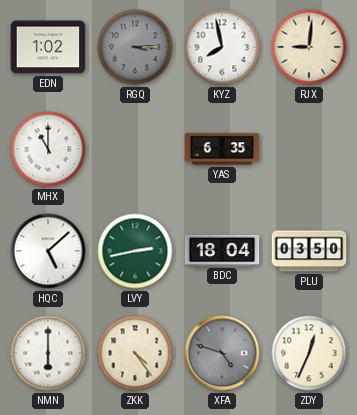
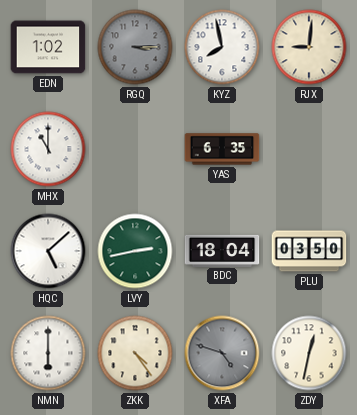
ZDY: 12:34 -> 12:32
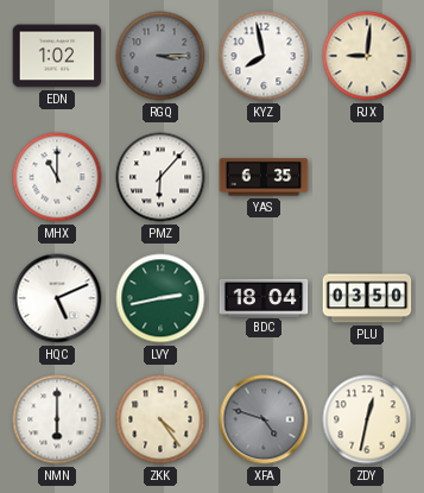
PMZ: none -> 6:07
HQC: 5:08 -> 5:11
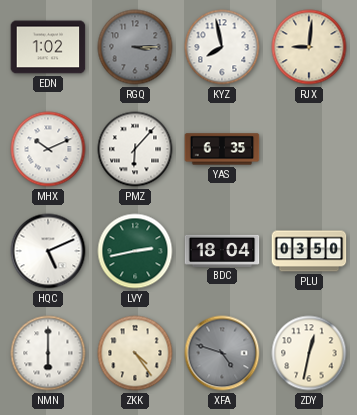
MHX: 11:00 -> 10:11
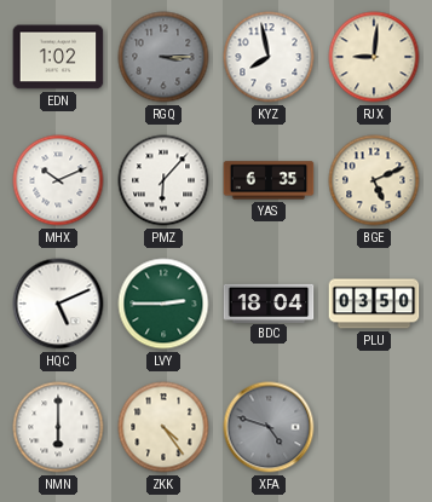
BGE: none -> 5:11
LVY: 2:43 -> 2:45
ZDY: 12:32 -> none
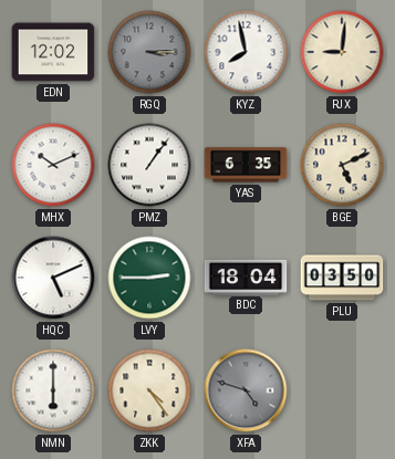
EDN: 1:02 -> 12:02
PMZ: 6:07 -> 1:06
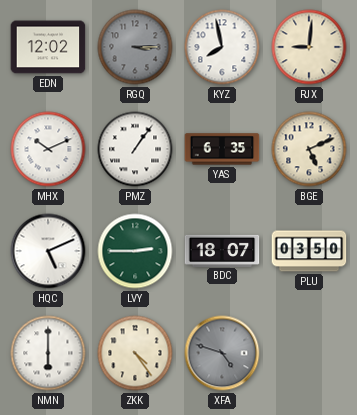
BDC: 18:04 -> 18:07
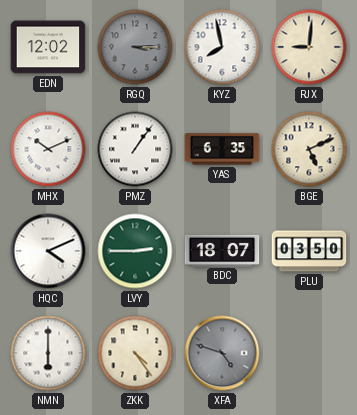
HQC: 5:11 -> 4:11
